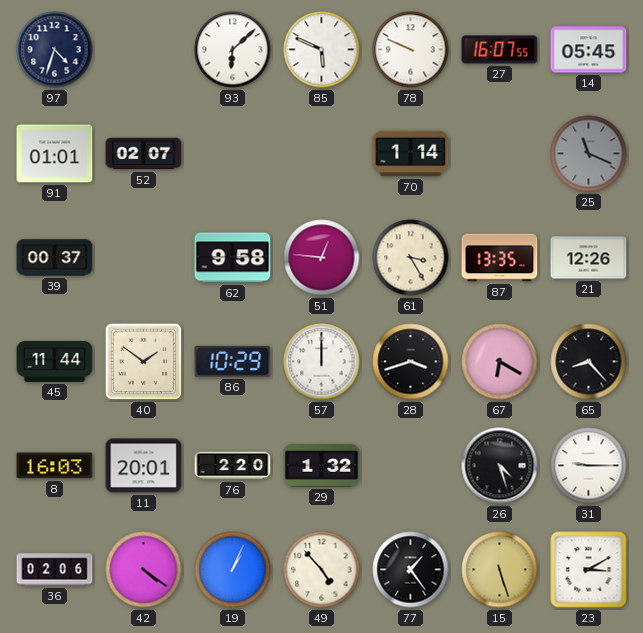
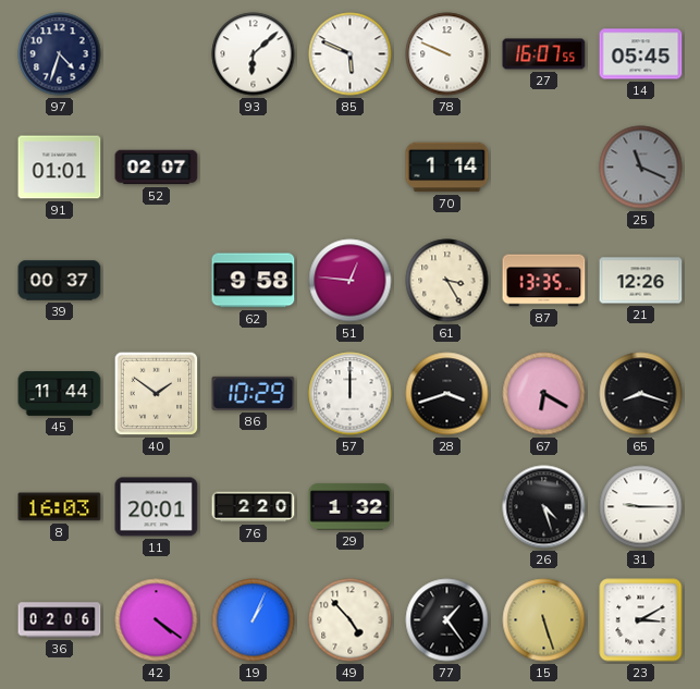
65: 8:23 -> 8:18
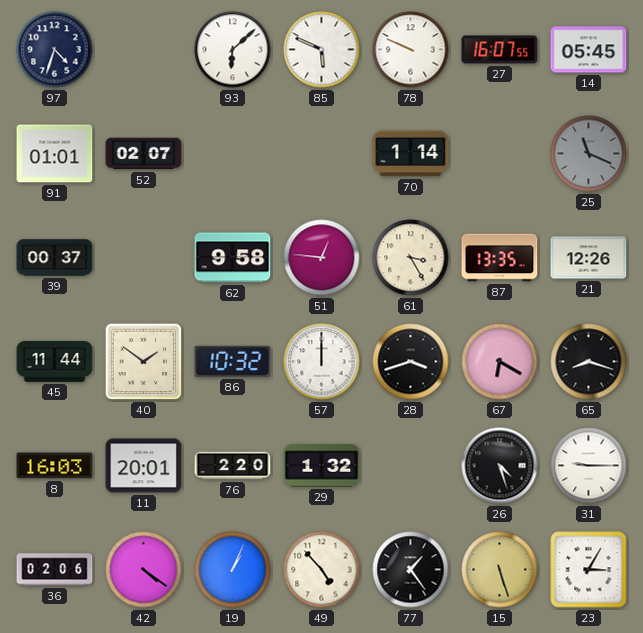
86: 10:29 -> 10:32
23: 3:10 -> 3:05
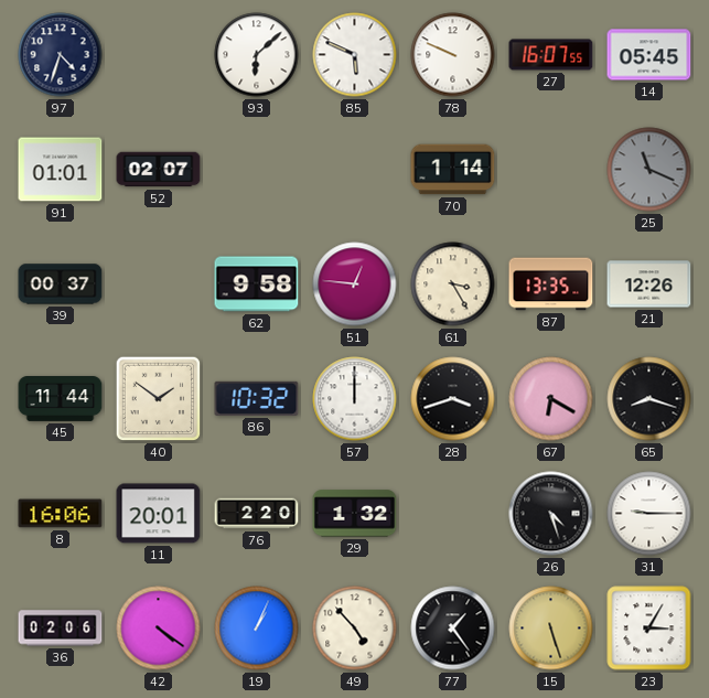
8: 16:03 -> 16:06
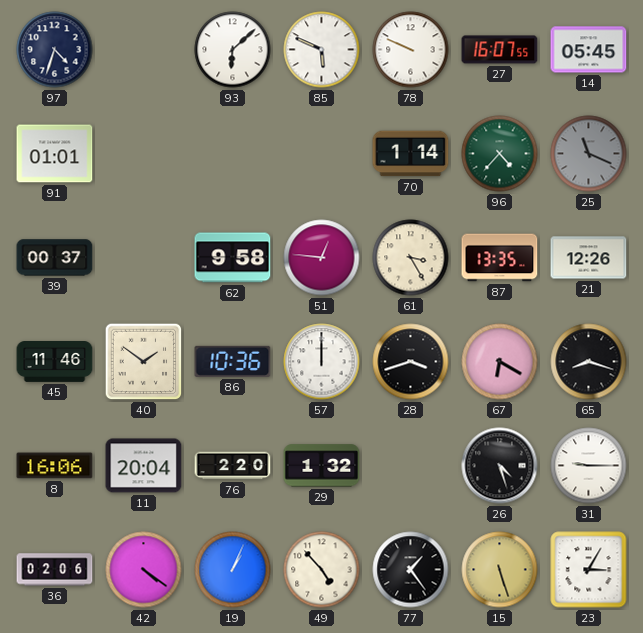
52: 02:07 -> none
96: none -> 4:37
45: 11:44 -> 11:46
86: 10:32 -> 10:36
11: 20:01 -> 20:04
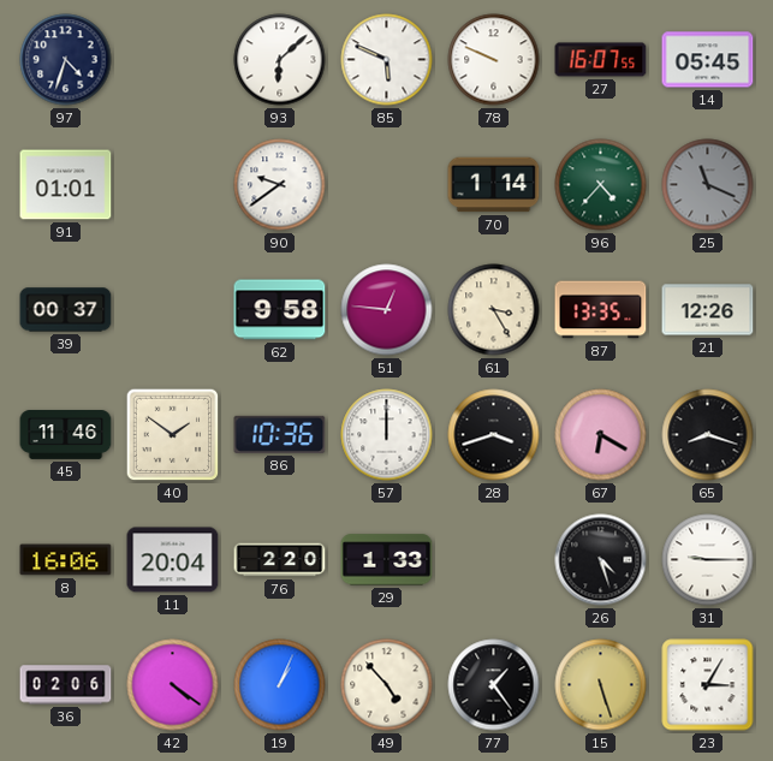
90: none -> 9:39
29: 1:32 -> 1:33
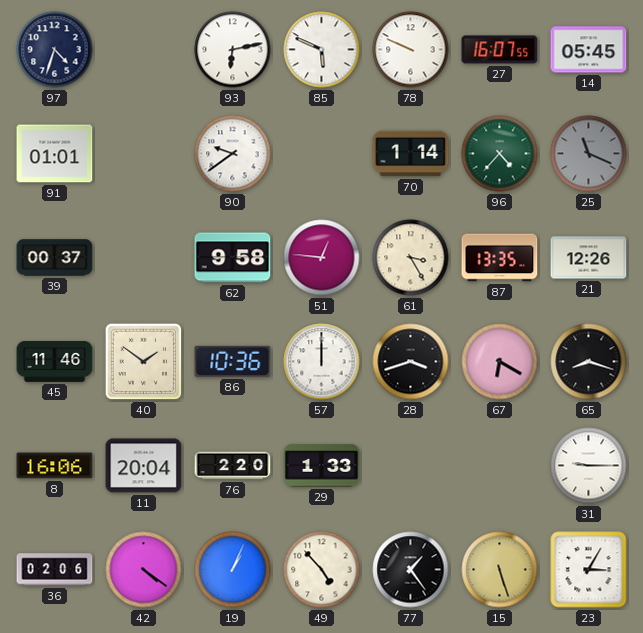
93: 6:08 -> 6:13
26: 4:27 -> none
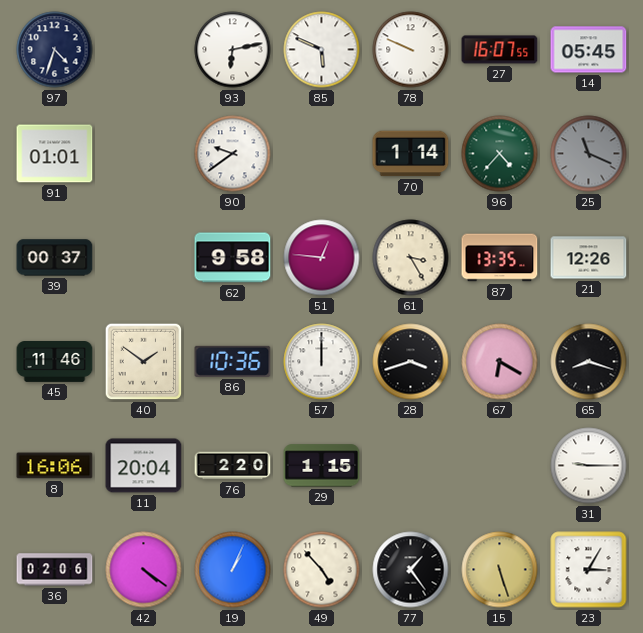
29: 1:33 -> 1:15
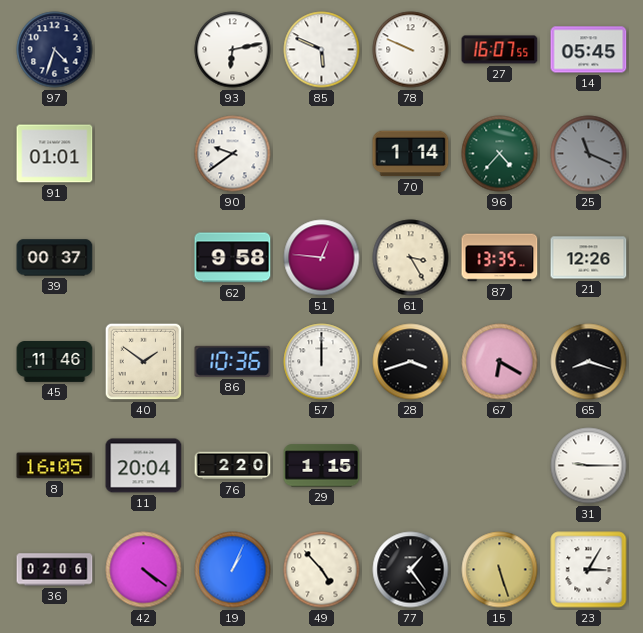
8: 16:06 -> 16:05
